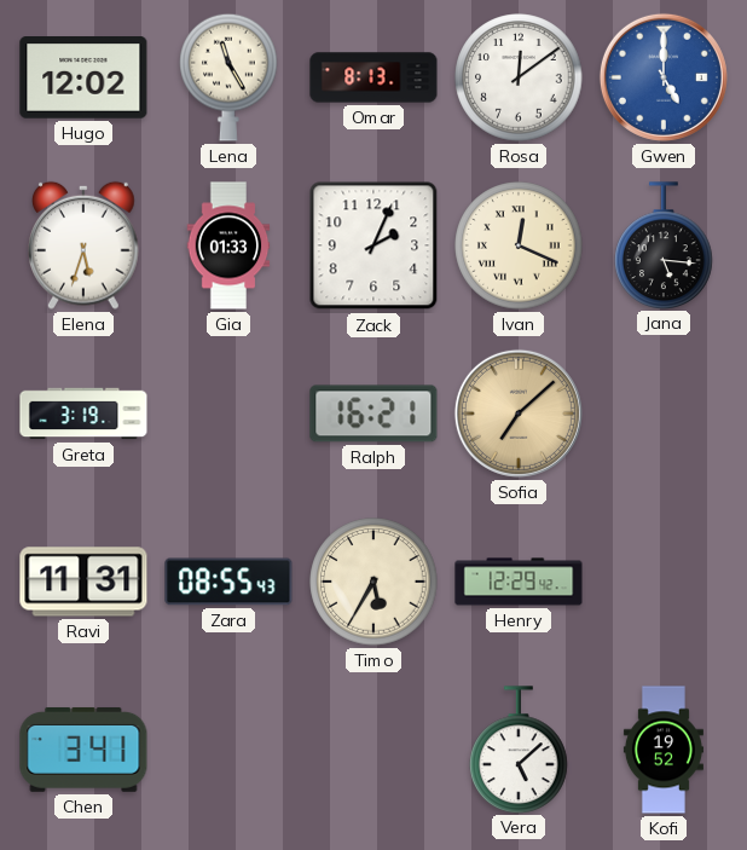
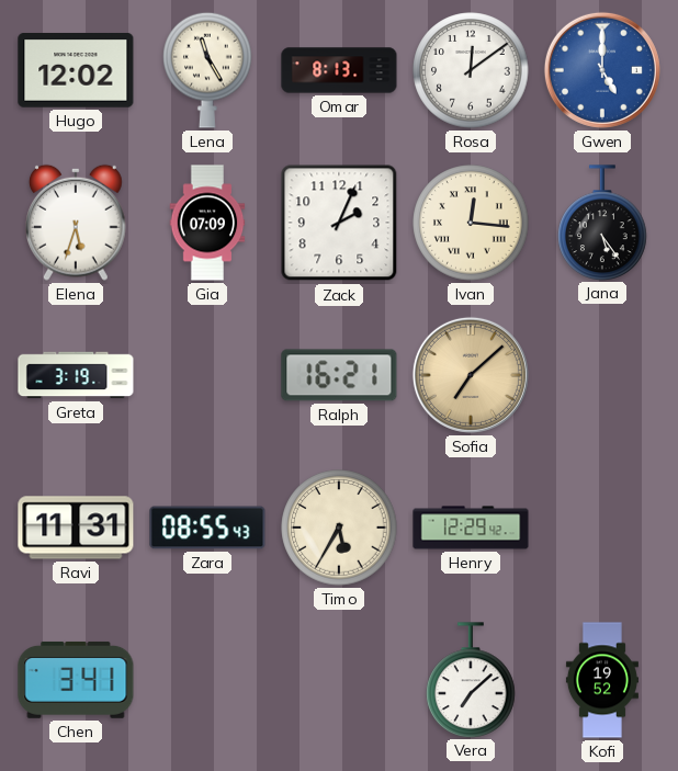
Gia: 01:33 -> 07:09
Ivan: 12:19 -> 12:16
Jana: 5:16 -> 5:24
Vera: 5:08 -> 7:08
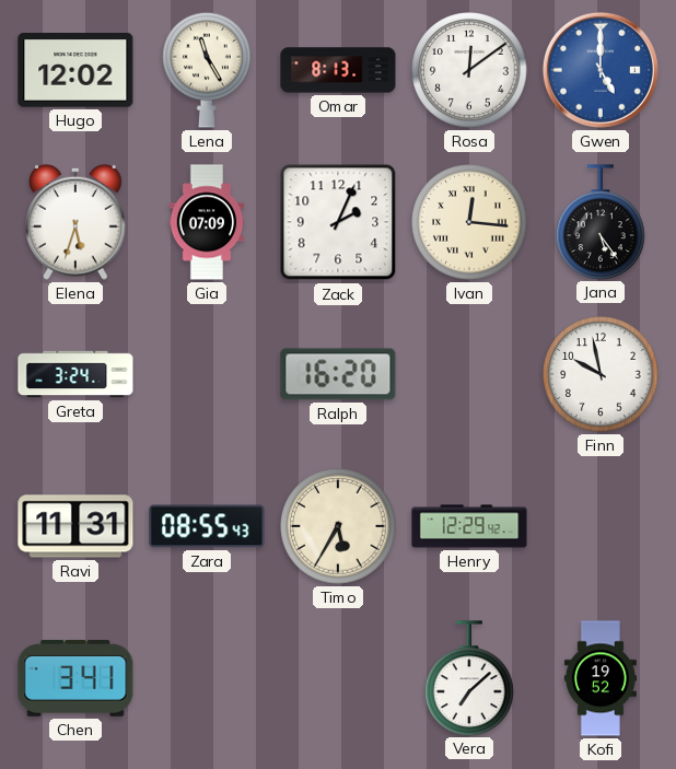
Greta: 3:19 -> 3:24
Ralph: 16:21 -> 16:20
Sofia: 7:08 -> none
Finn: none -> 9:58
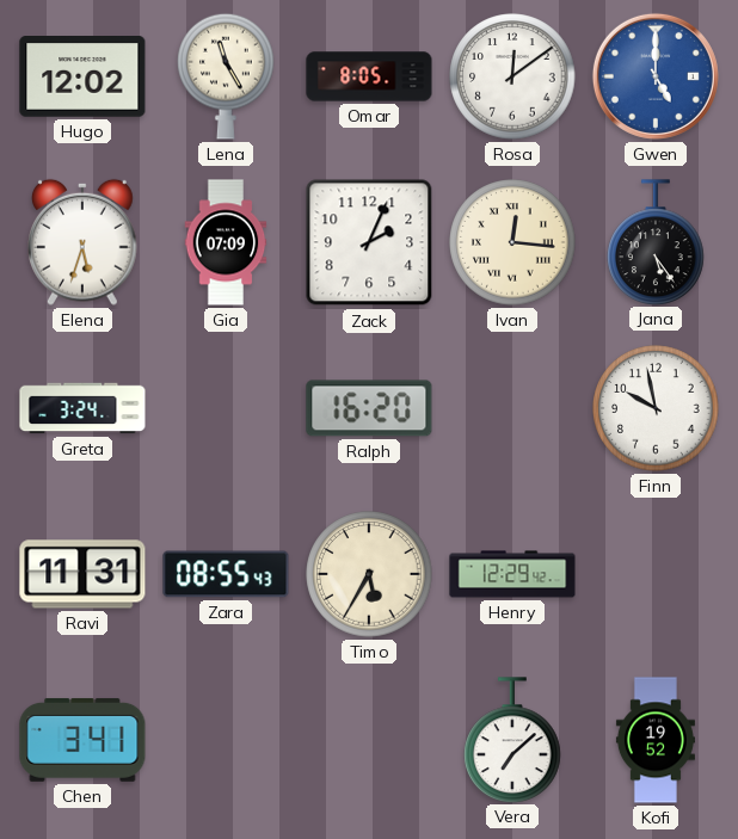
Omar: 8:13 -> 8:05
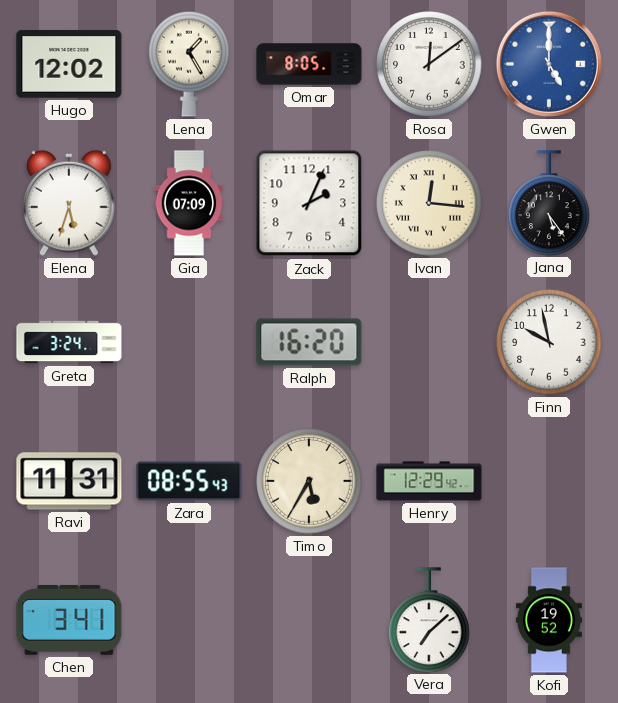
Lena: 11:25 -> 1:25
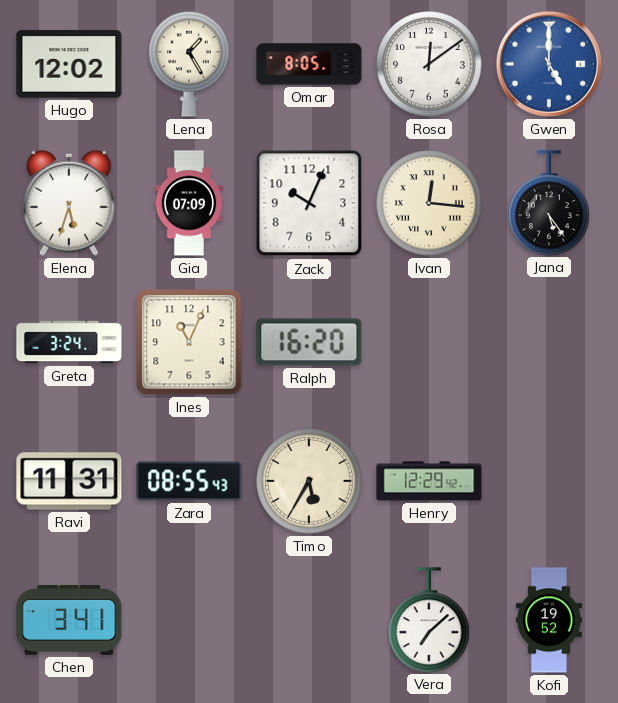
Zack: 2:04 -> 10:04
Ines: none -> 11:04
Finn: 9:58 -> none
